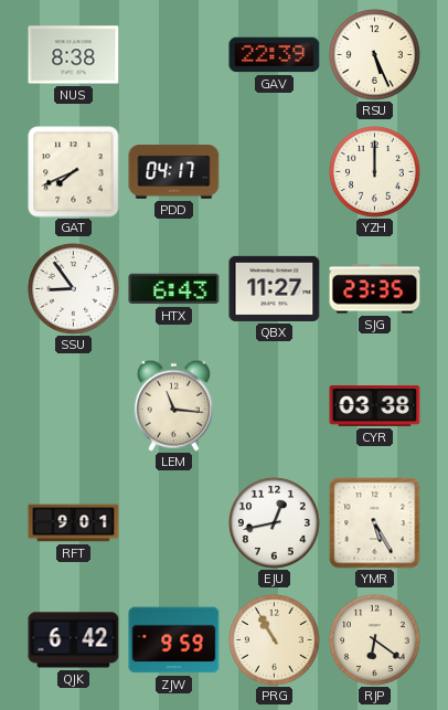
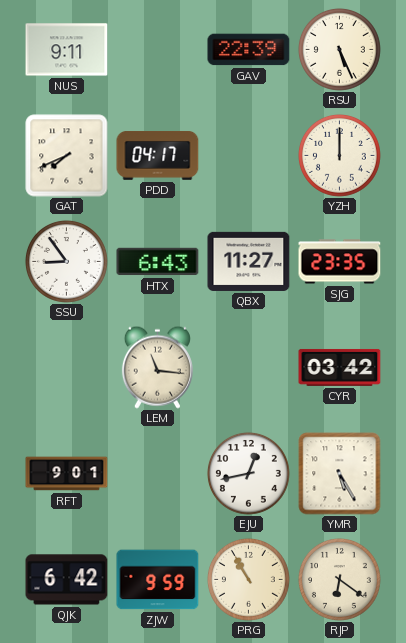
NUS: 8:38 -> 9:11
CYR: 03:38 -> 03:42
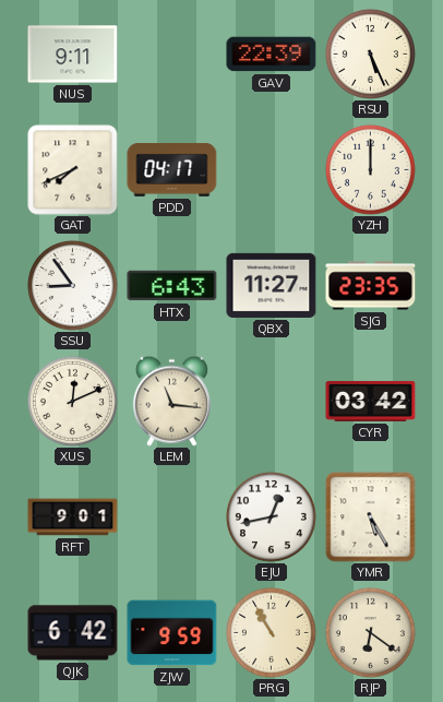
XUS: none -> 12:11
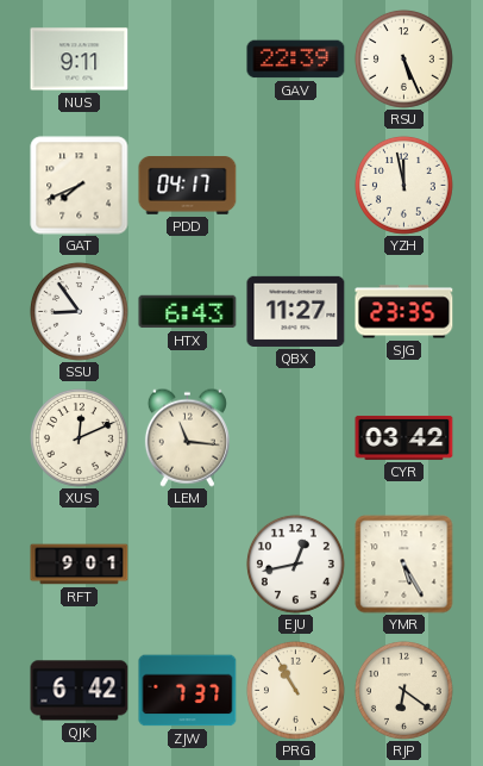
YZH: 12:00 -> 11:58
ZJW: 9:59 -> 7:37
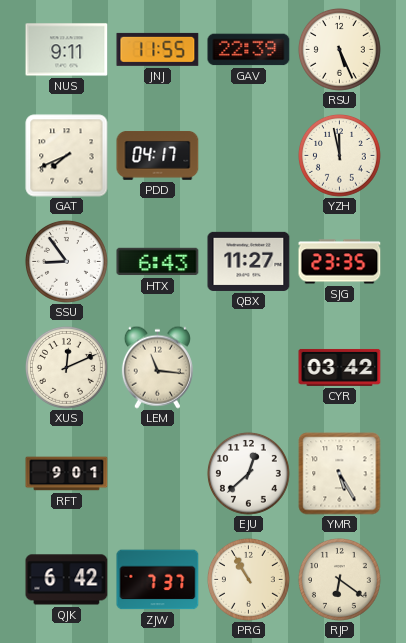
JNJ: none -> 11:55
EJU: 12:43 -> 12:38
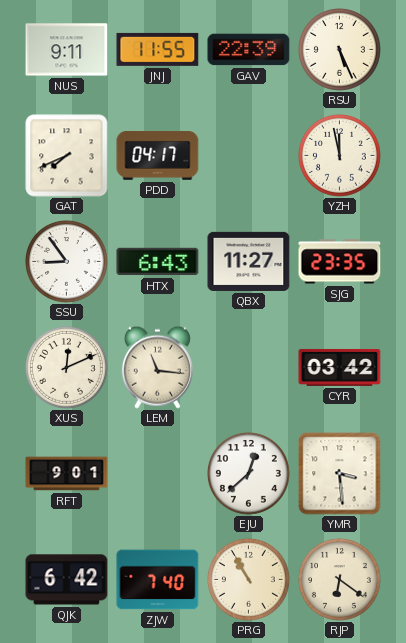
YMR: 5:25 -> 3:29
ZJW: 7:37 -> 7:40
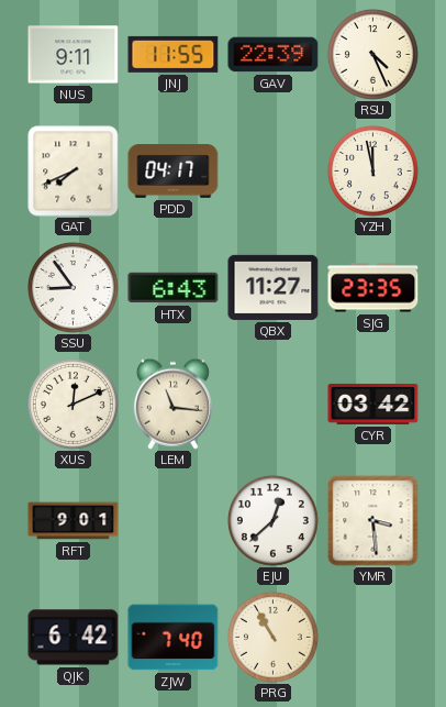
RSU: 5:26 -> 4:26
RJP: 6:21 -> none
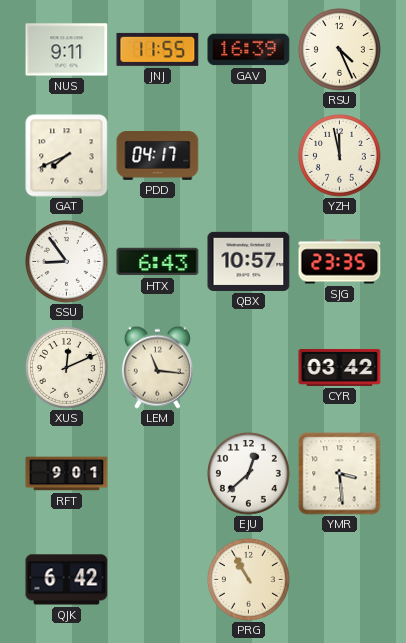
GAV: 22:39 -> 16:39
QBX: 11:27 -> 10:57
ZJW: 7:40 -> none
